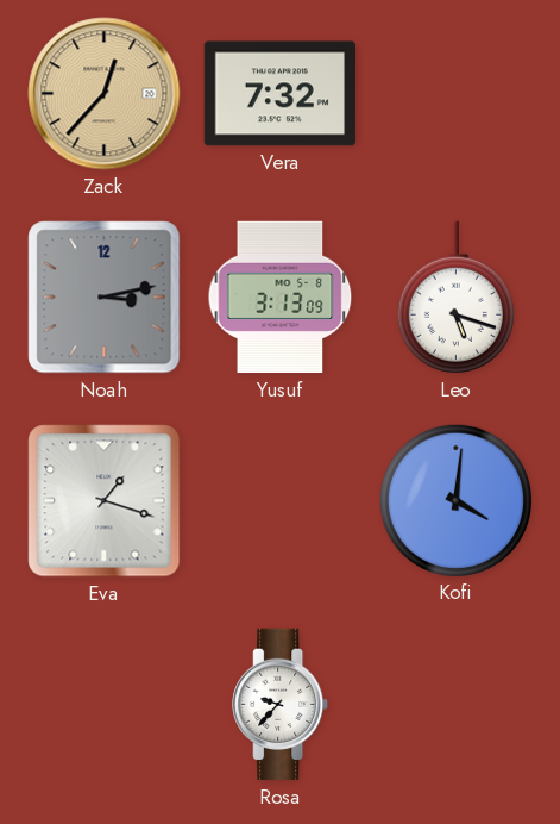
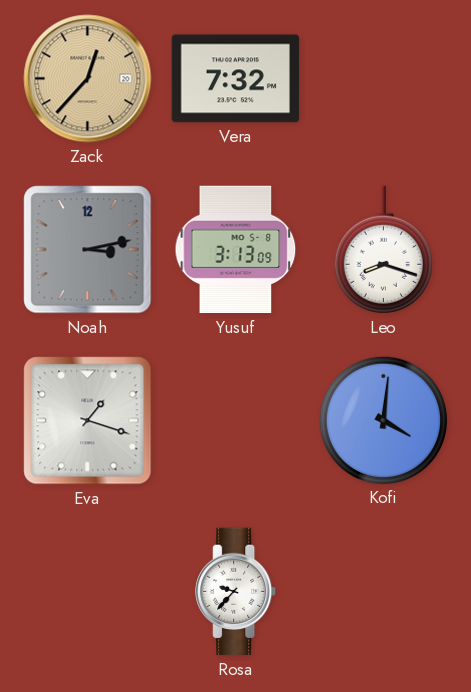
Leo: 5:18 -> 8:18
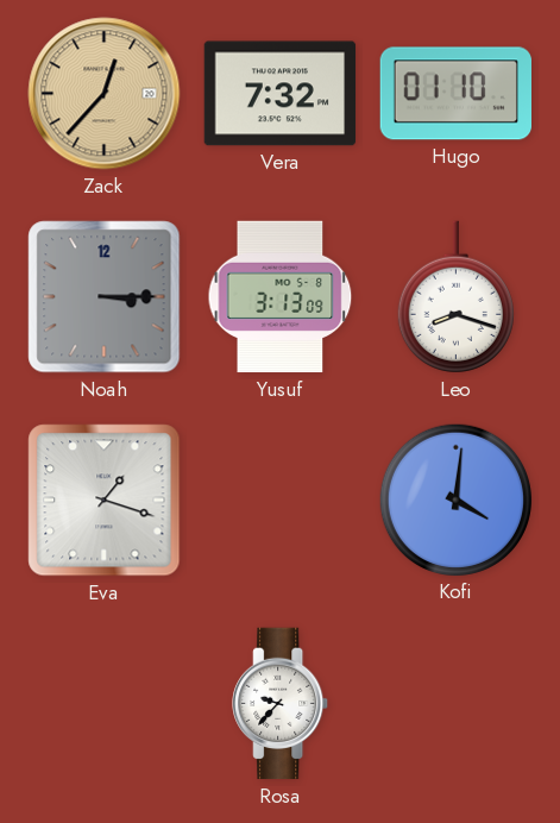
Hugo: none -> 01:10
Noah: 3:13 -> 3:15
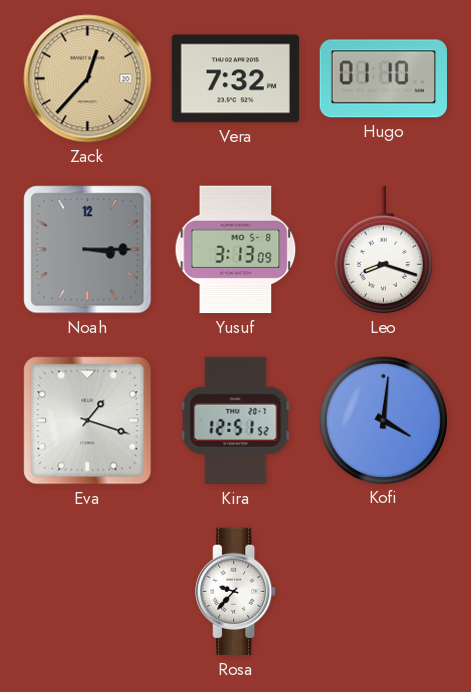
Kira: none -> 12:51
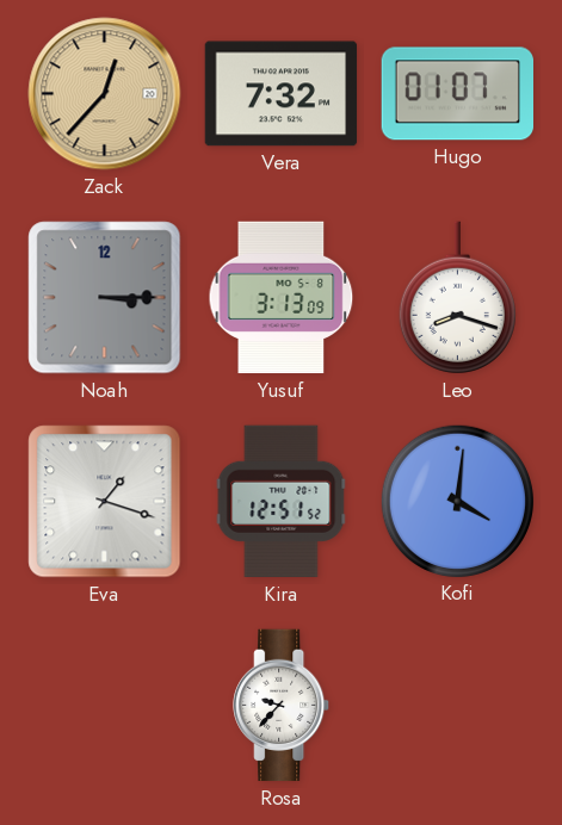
Hugo: 01:10 -> 01:07
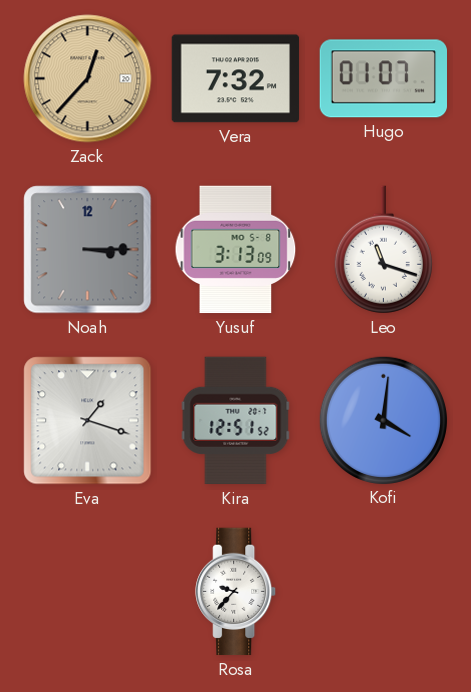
Leo: 8:18 -> 11:18
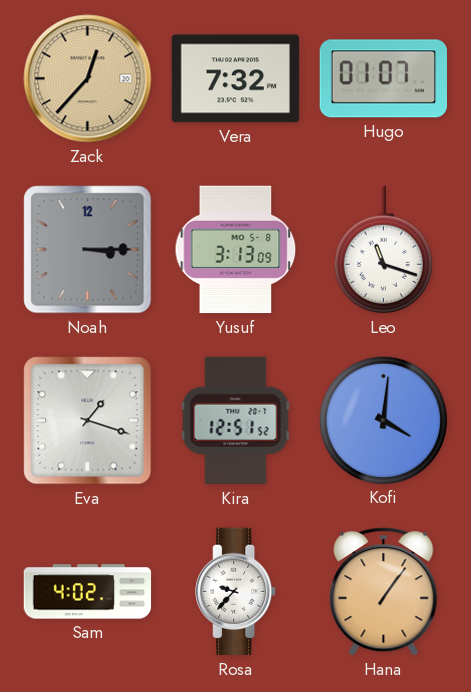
Sam: none -> 4:02
Hana: none -> 1:06
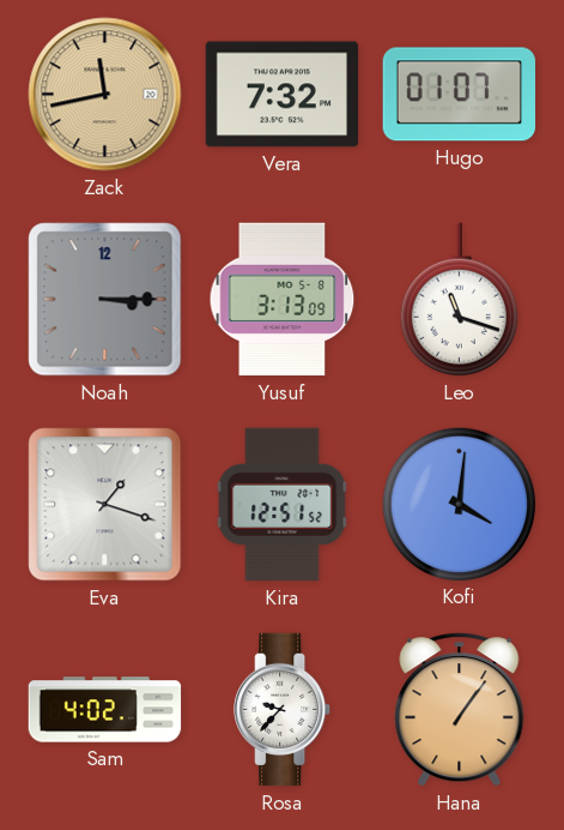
Zack: 12:37 -> 11:43
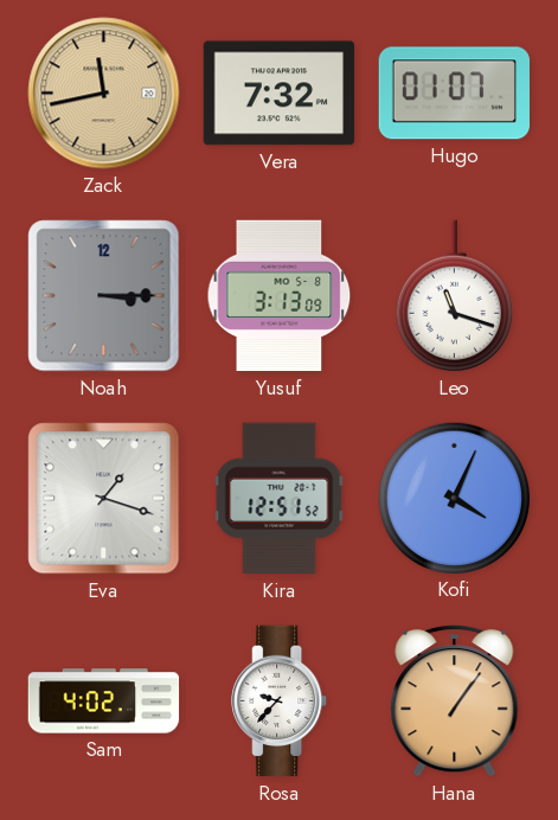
Kofi: 4:01 -> 4:04
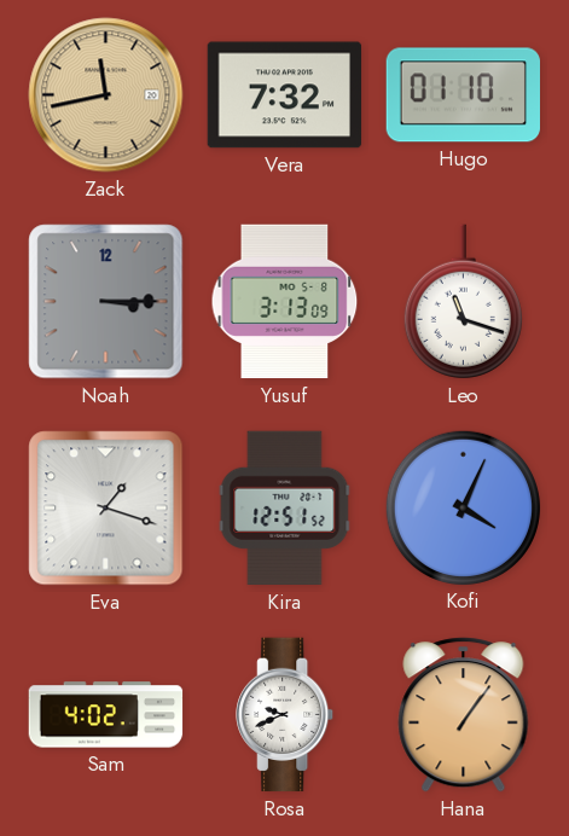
Hugo: 01:07 -> 01:10
Rosa: 9:37 -> 9:41
